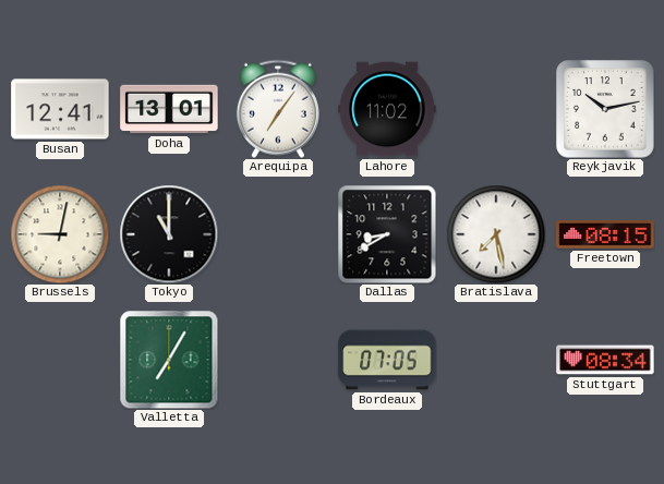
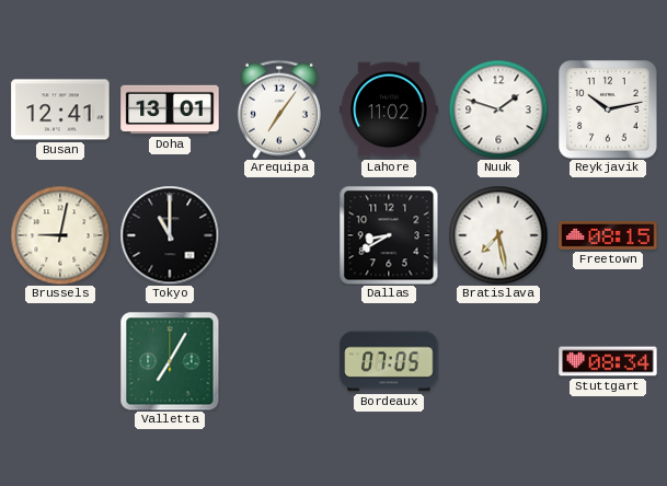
Nuuk: none -> 1:48
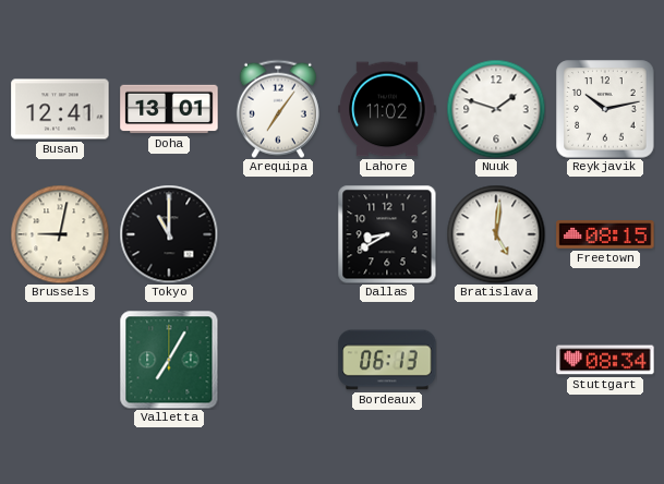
Bratislava: 7:28 -> 5:01
Bordeaux: 07:05 -> 06:13
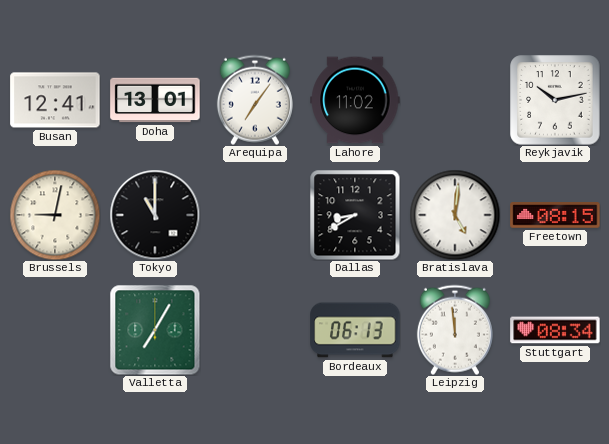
Nuuk: 1:48 -> none
Leipzig: none -> 11:59
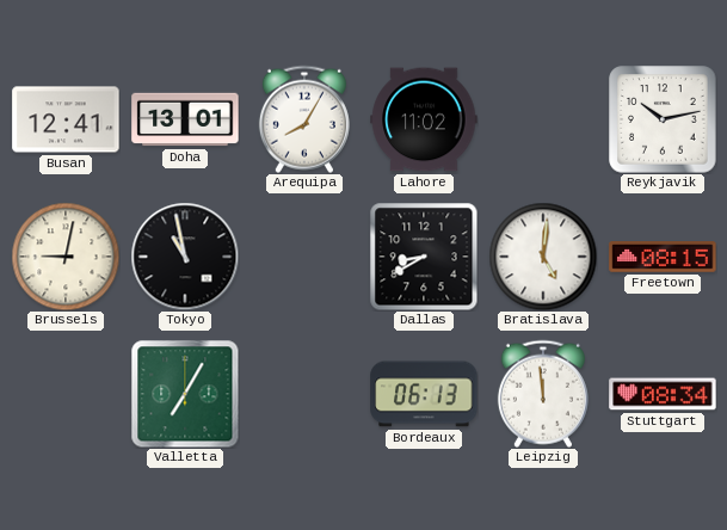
Arequipa: 7:06 -> 8:05
Tokyo: 11:00 -> 10:58
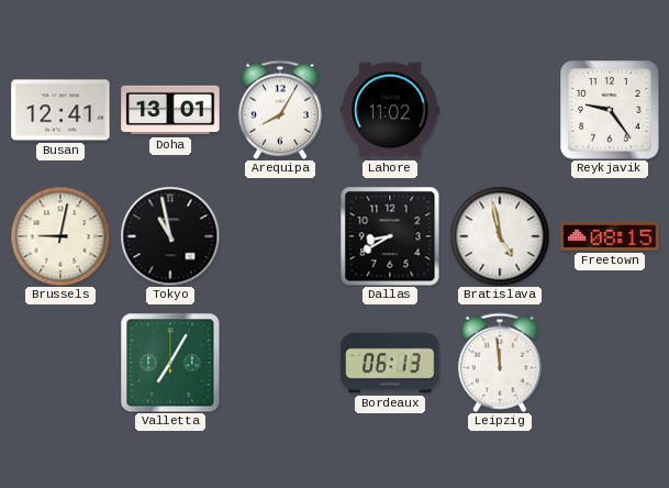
Reykjavik: 10:13 -> 9:24
Bratislava: 5:01 -> 4:58
Stuttgart: 08:34 -> none
